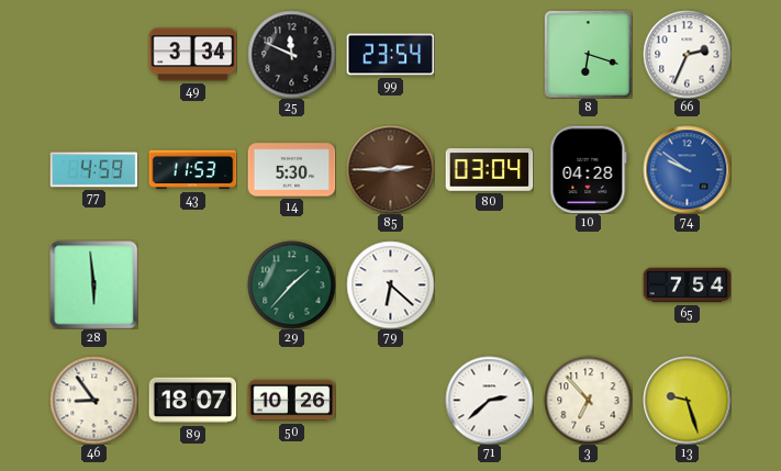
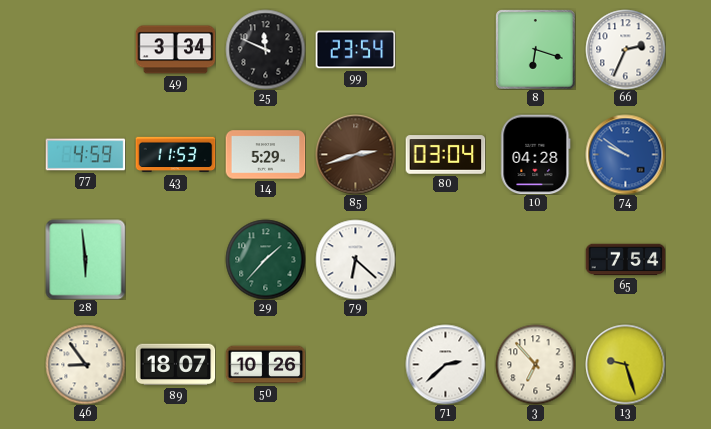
14: 5:30 -> 5:29
85: 2:45 -> 2:42
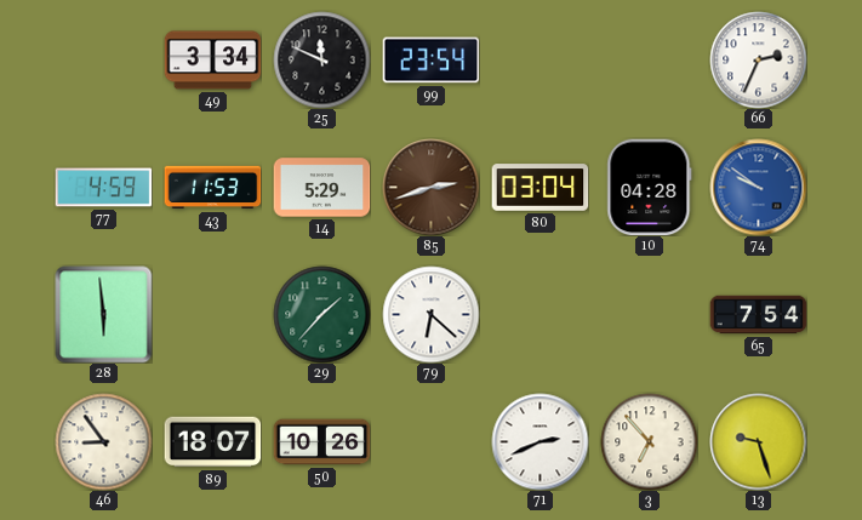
8: 6:18 -> none
71: 2:38 -> 2:41
